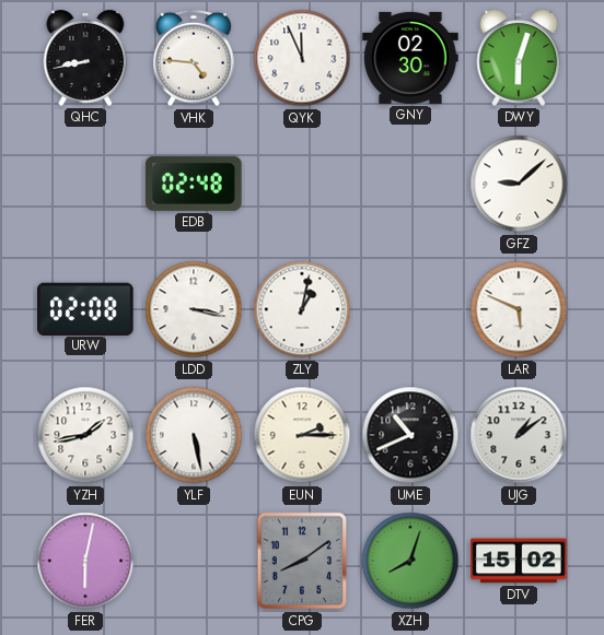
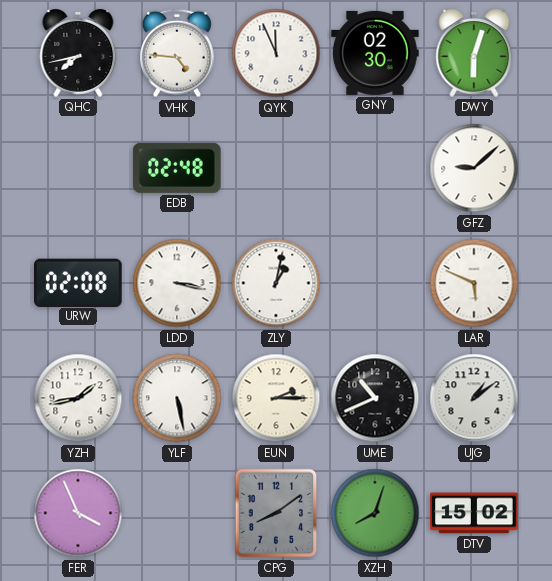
QHC: 8:43 -> 7:43
FER: 6:02 -> 3:56
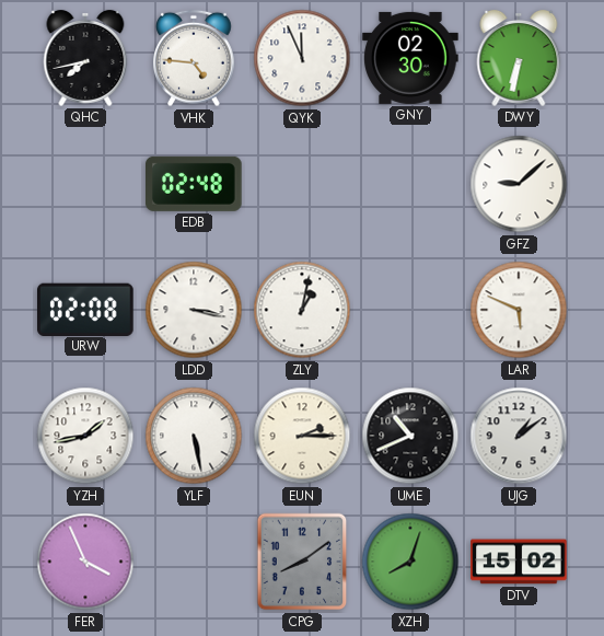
DWY: 6:03 -> 6:32
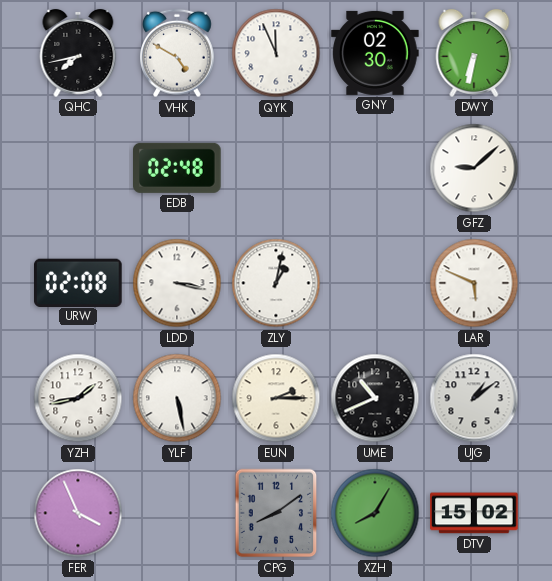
VHK: 4:46 -> 4:50
XZH: 8:03 -> 8:05
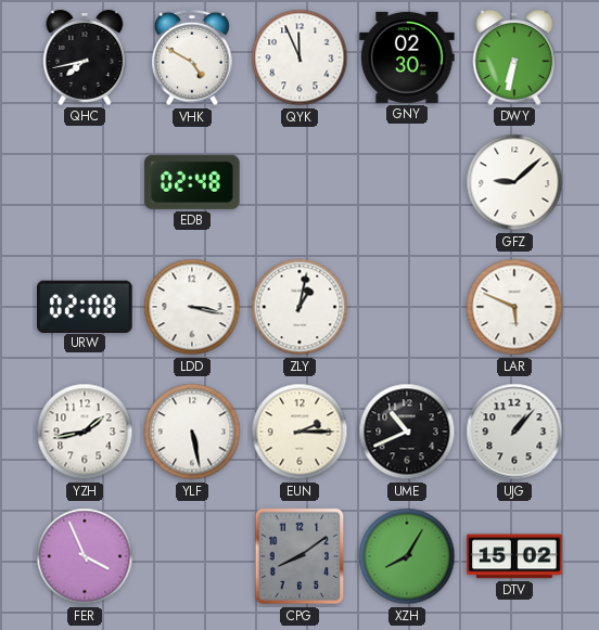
UJG: 1:09 -> 1:07
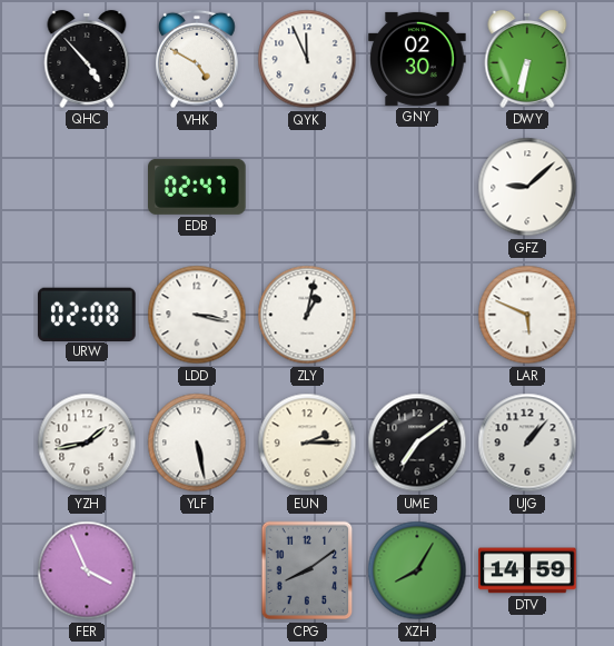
QHC: 7:43 -> 4:53
EDB: 02:48 -> 02:47
UME: 10:41 -> 7:09
DTV: 15:02 -> 14:59
